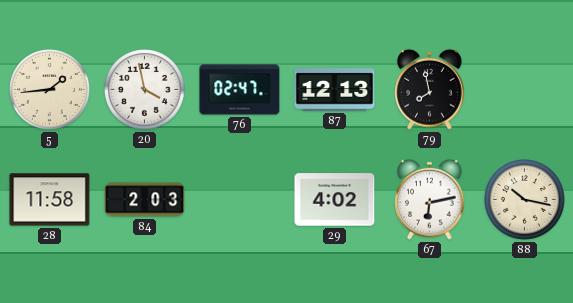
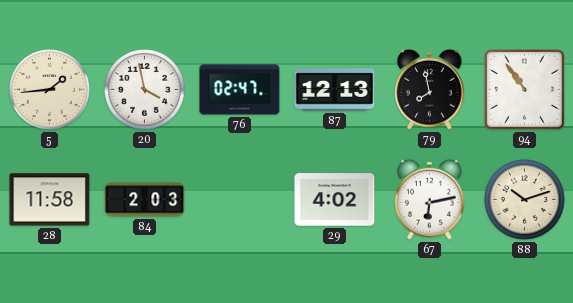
94: none -> 10:54
88: 10:17 -> 10:12
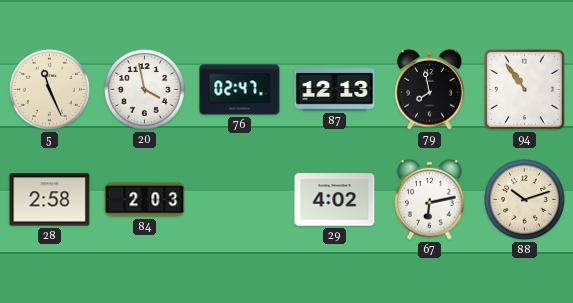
5: 1:44 -> 11:26
28: 11:58 -> 2:58
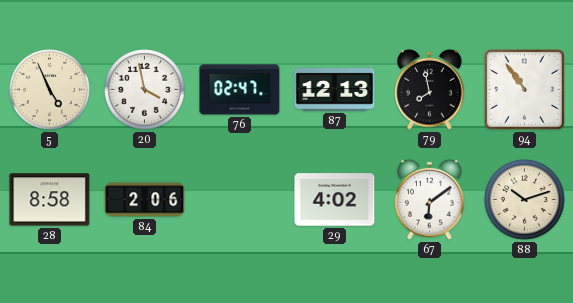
5: 11:26 -> 4:56
28: 2:58 -> 8:58
84: 2:03 -> 2:06
67: 6:13 -> 6:09
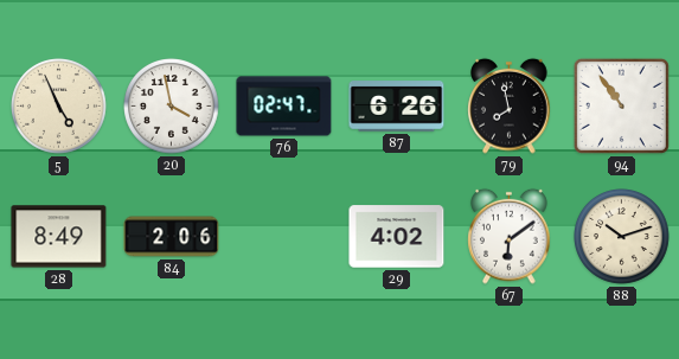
87: 12:13 -> 6:26
28: 8:58 -> 8:49
